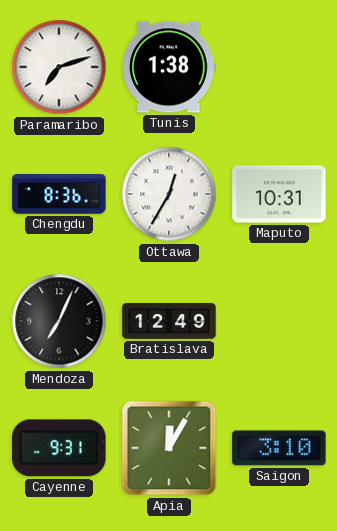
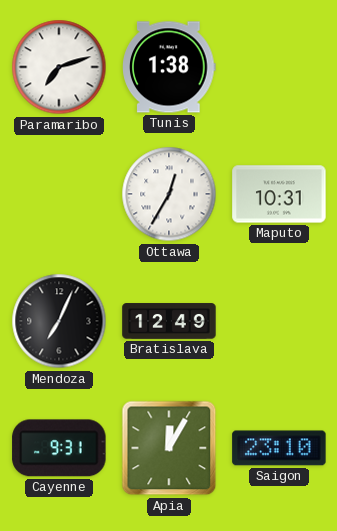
Chengdu: 8:36 -> none
Saigon: 3:10 -> 23:10
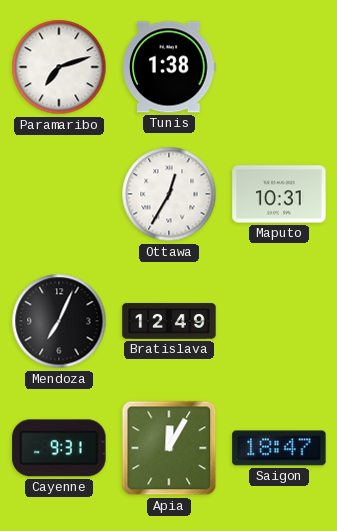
Saigon: 23:10 -> 18:47
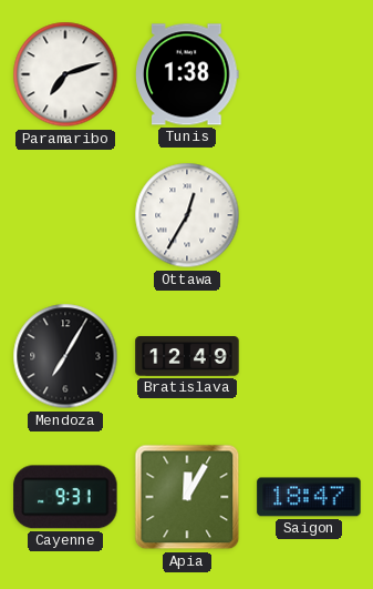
Maputo: 10:31 -> none
Mendoza: 7:04 -> 7:05
